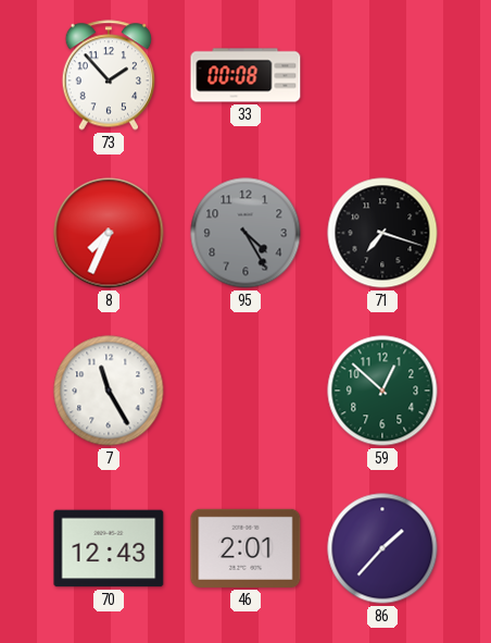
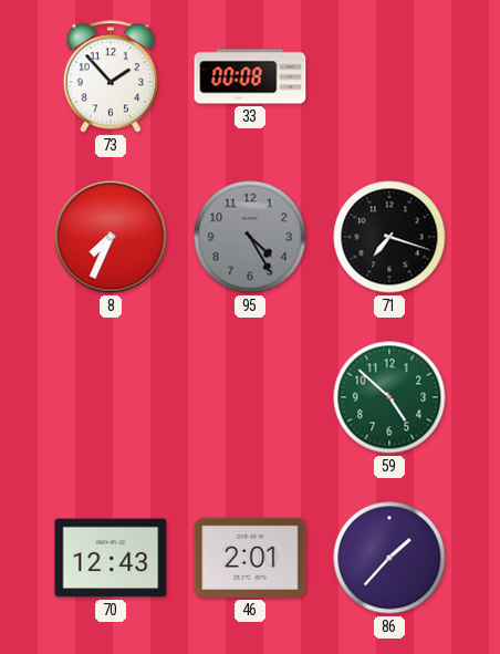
7: 11:25 -> none
59: 12:52 -> 4:52
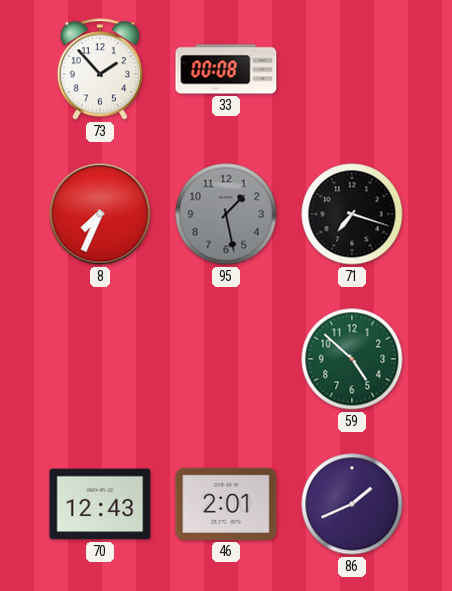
95: 4:25 -> 1:28
86: 1:37 -> 1:41
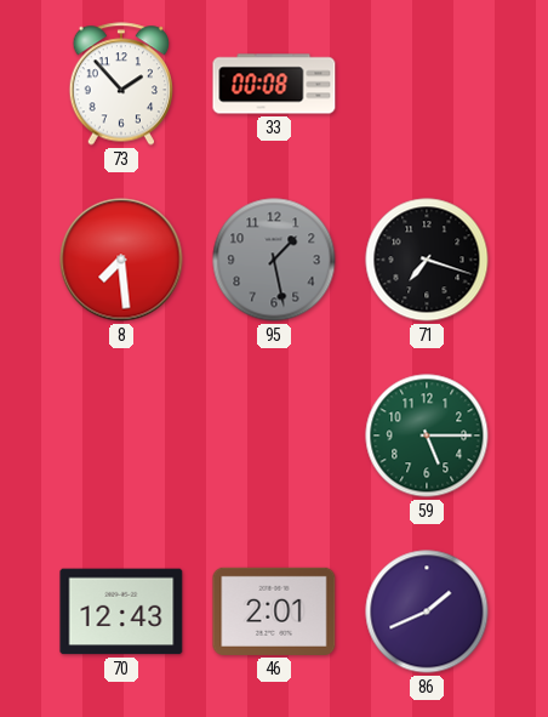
8: 7:34 -> 7:29
59: 4:52 -> 5:15
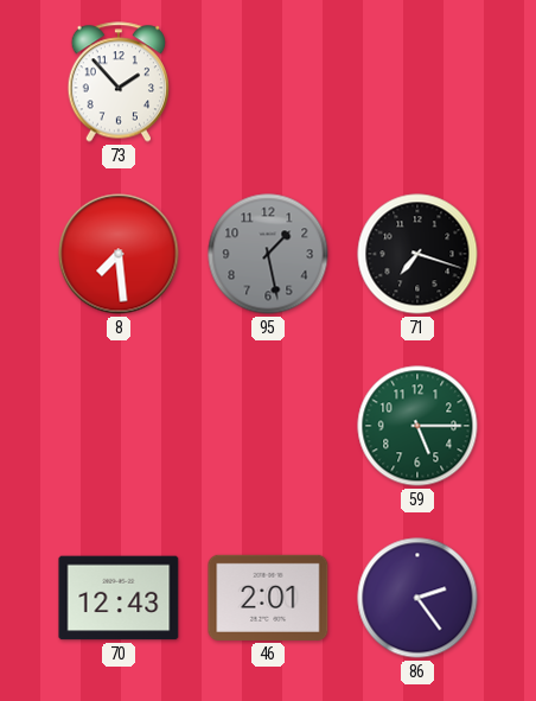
33: 00:08 -> none
86: 1:41 -> 2:24
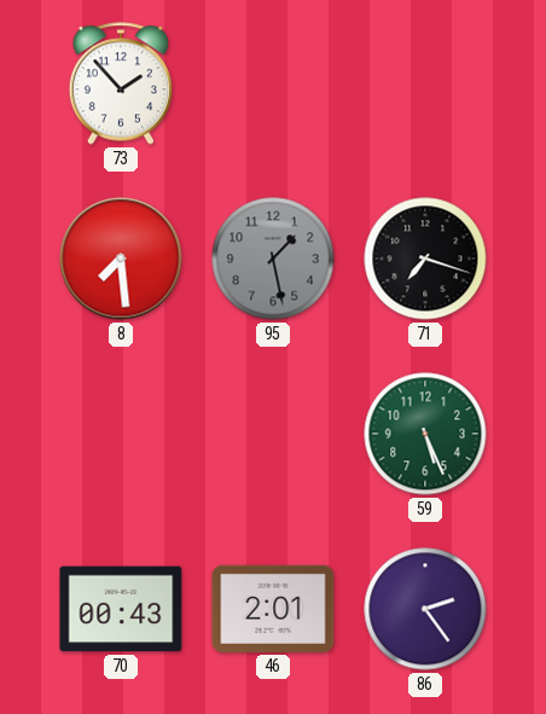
59: 5:15 -> 5:26
70: 12:43 -> 00:43
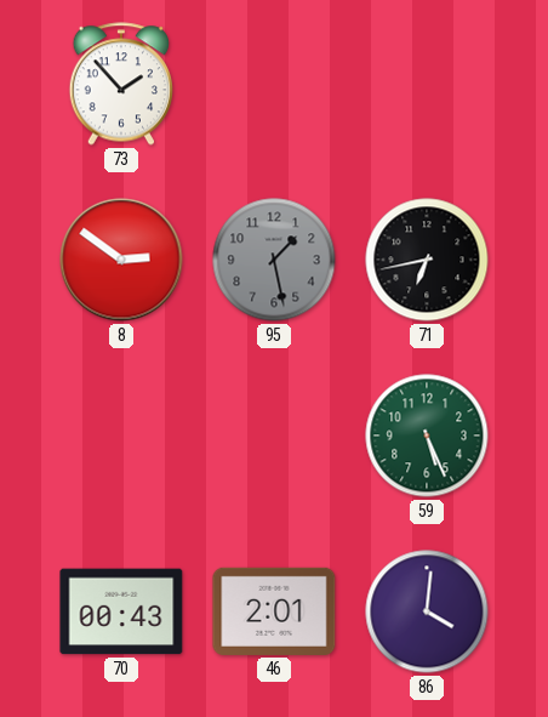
8: 7:29 -> 2:51
71: 7:18 -> 6:43
86: 2:24 -> 4:01
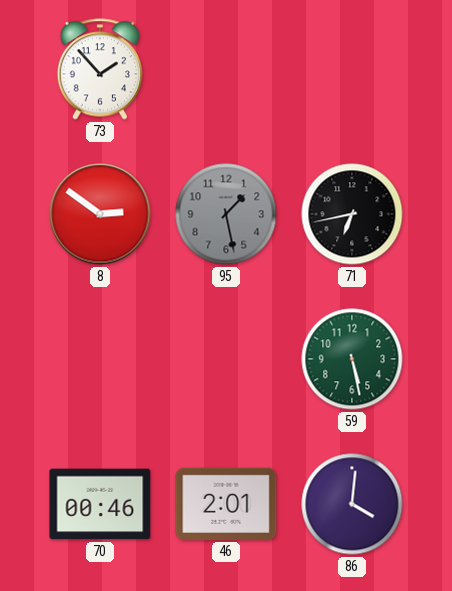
59: 5:26 -> 5:28
70: 00:43 -> 00:46
